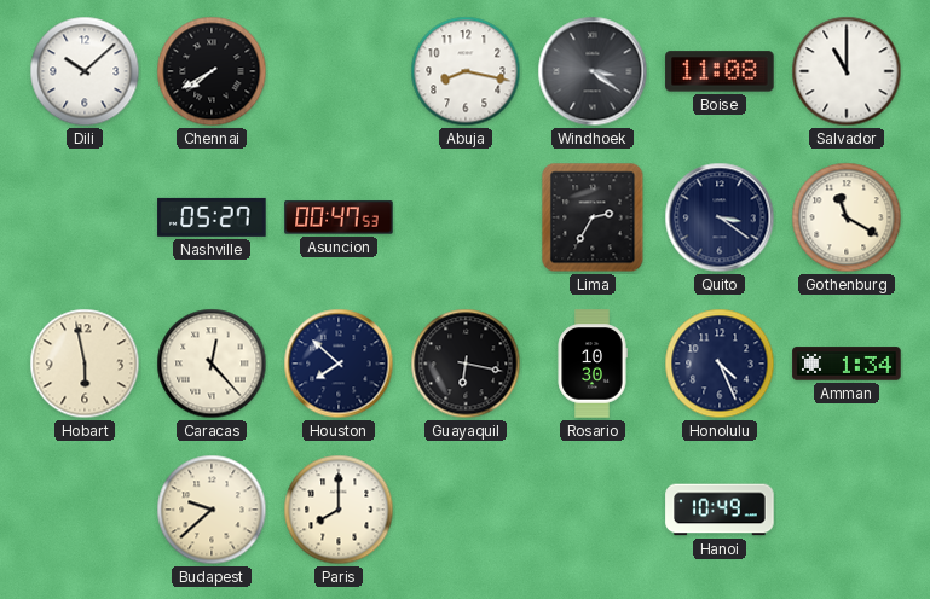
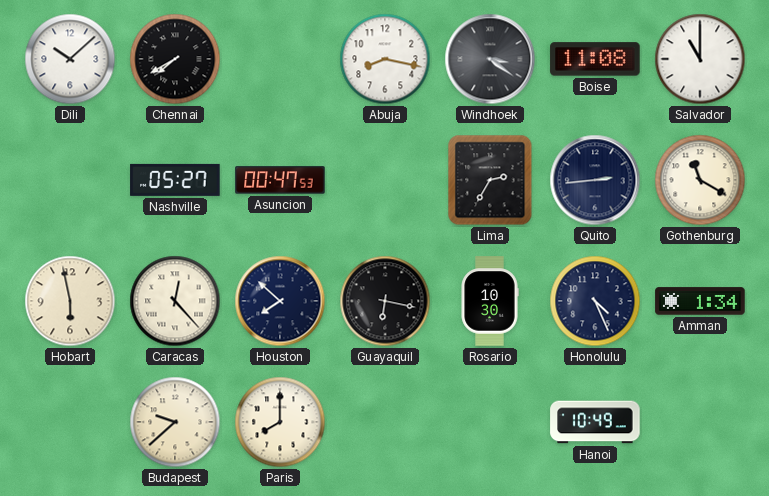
Quito: 3:21 -> 2:44
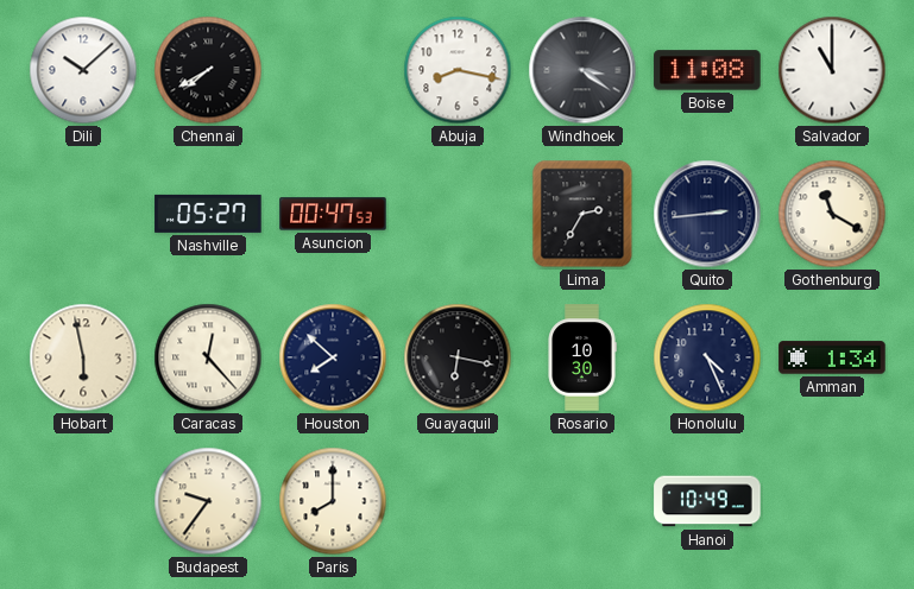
Budapest: 9:38 -> 9:36
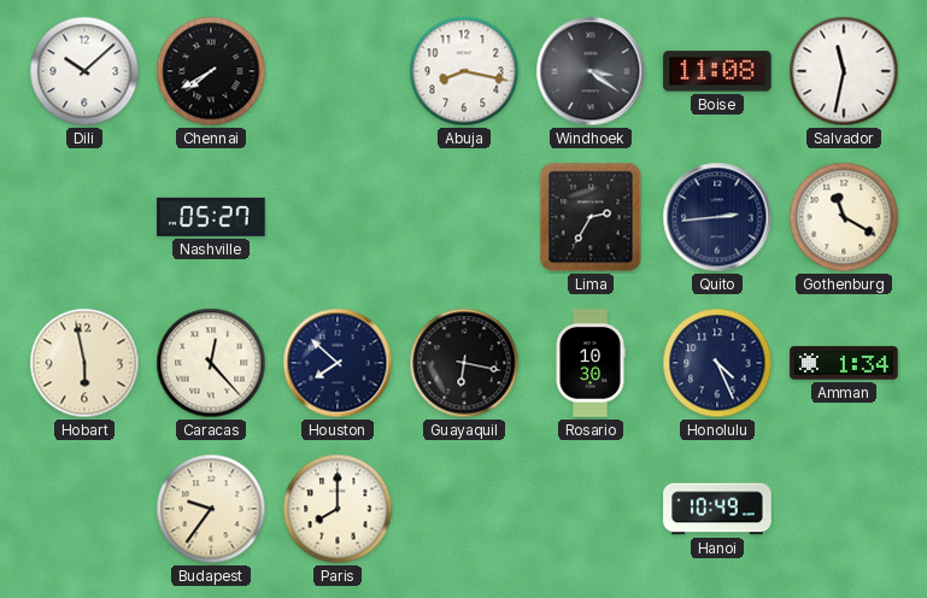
Salvador: 11:00 -> 11:32
Asuncion: 00:47 -> none
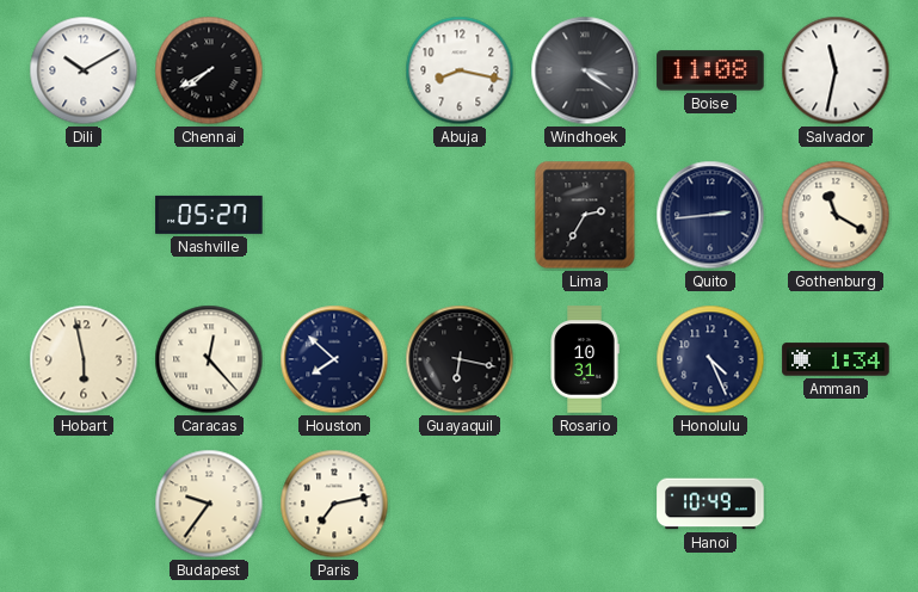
Dili: 10:08 -> 10:10
Rosario: 10:30 -> 10:31
Paris: 8:00 -> 7:13
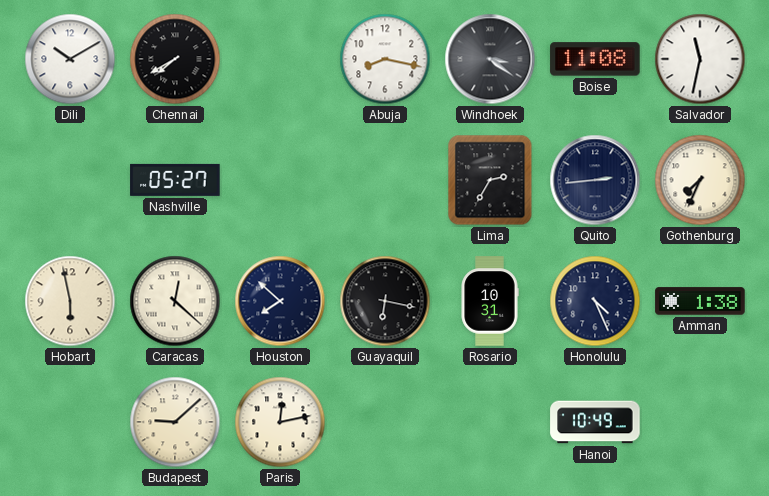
Gothenburg: 11:20 -> 7:34
Caracas: 12:23 -> 12:22
Amman: 1:34 -> 1:38
Budapest: 9:36 -> 9:08
Paris: 7:13 -> 12:13
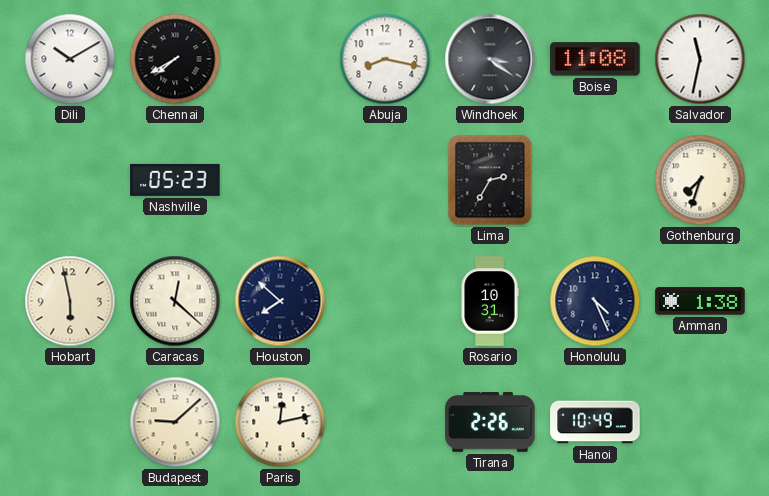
Nashville: 05:27 -> 05:23
Quito: 2:44 -> none
Gothenburg: 7:34 -> 7:33
Guayaquil: 6:17 -> none
Tirana: none -> 2:26
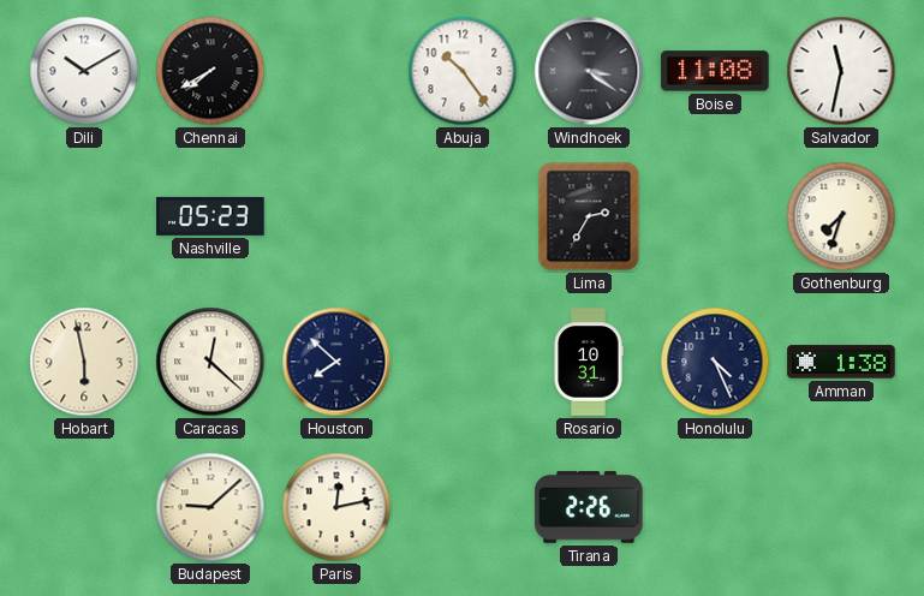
Abuja: 8:17 -> 10:24
Hanoi: 10:49 -> none
